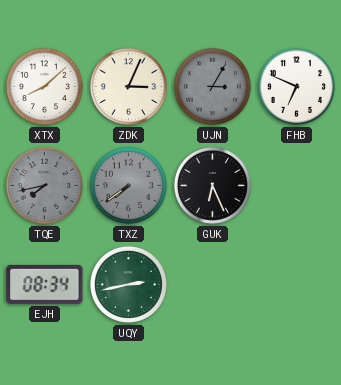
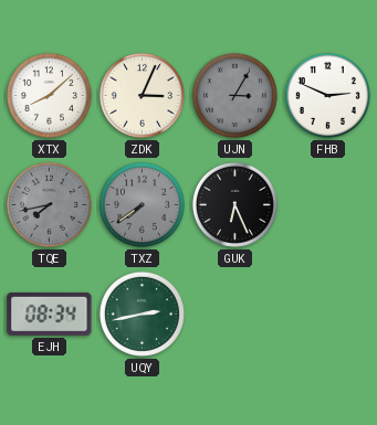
FHB: 6:49 -> 2:49
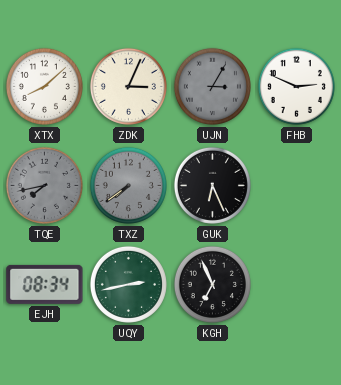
KGH: none -> 6:56
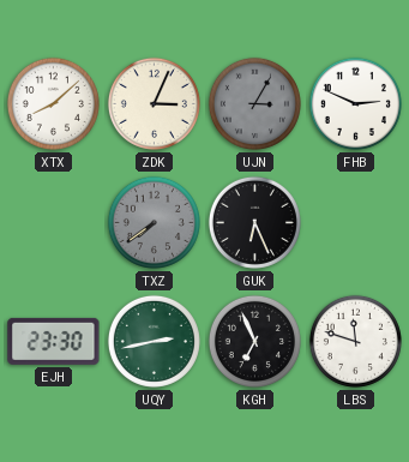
TQE: 7:43 -> none
EJH: 08:34 -> 23:30
LBS: none -> 11:48
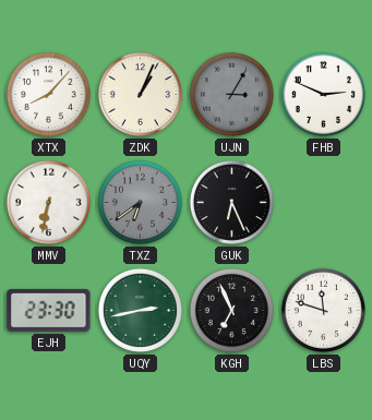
XTX: 8:08 -> 8:07
ZDK: 3:04 -> 1:04
MMV: none -> 6:32
TXZ: 7:39 -> 6:39
